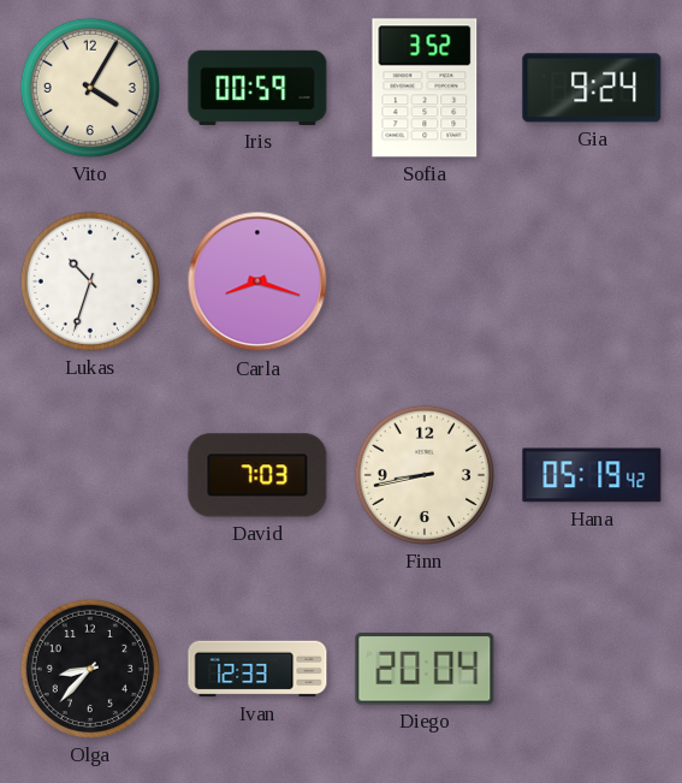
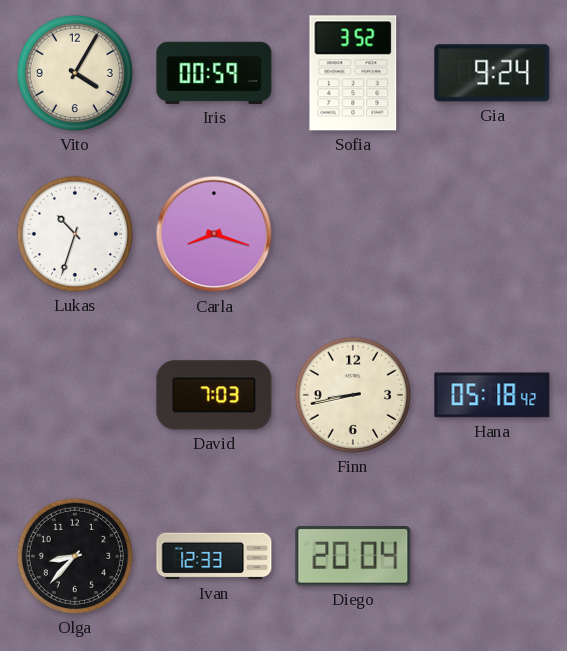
Hana: 05:19 -> 05:18
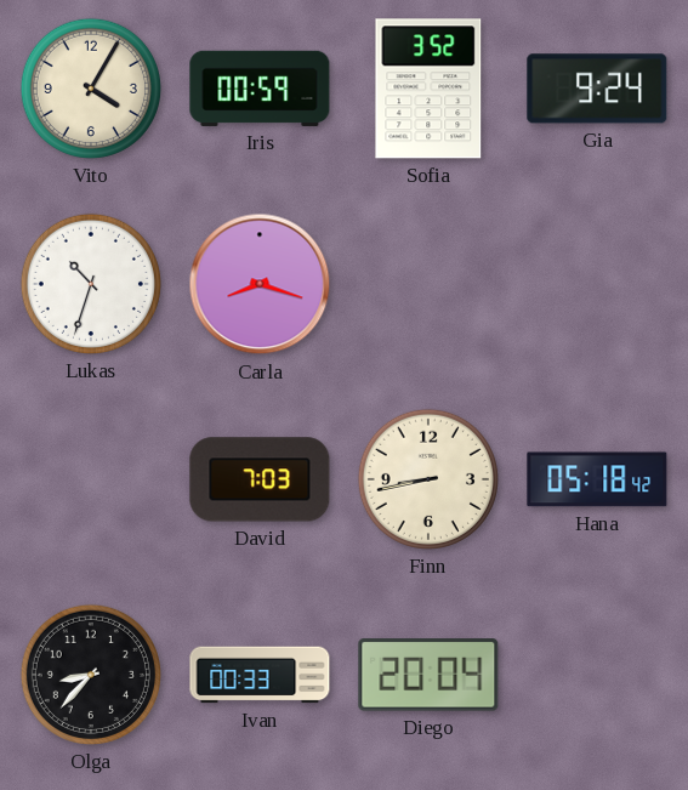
Ivan: 12:33 -> 00:33
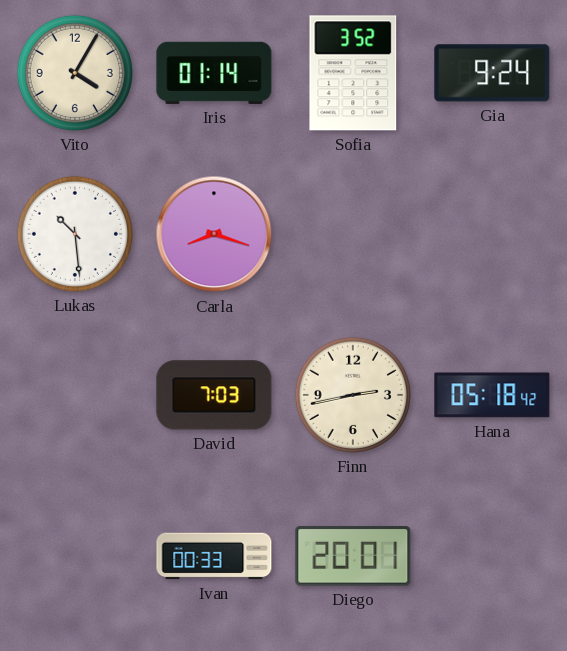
Iris: 00:59 -> 01:14
Lukas: 10:33 -> 10:29
Finn: 8:43 -> 2:43
Olga: 8:37 -> none
Diego: 20:04 -> 20:01
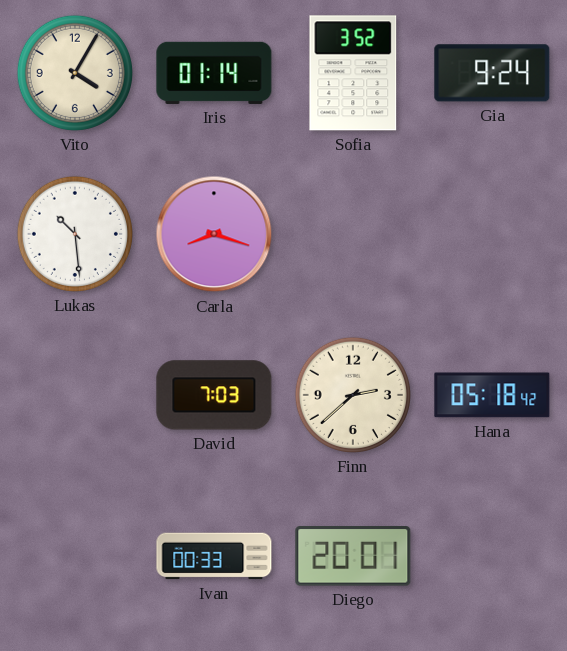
Finn: 2:43 -> 2:38
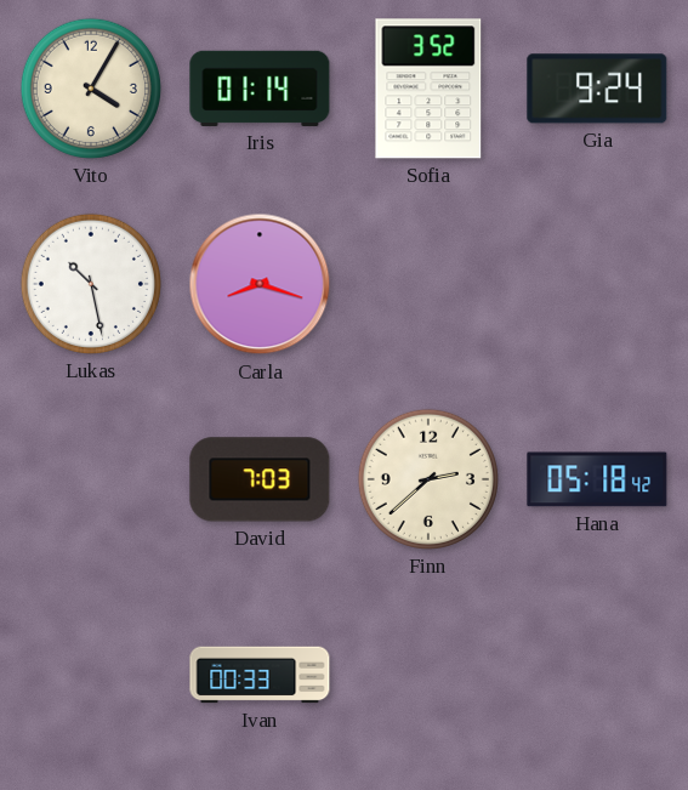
Lukas: 10:29 -> 10:28
Diego: 20:01 -> none
